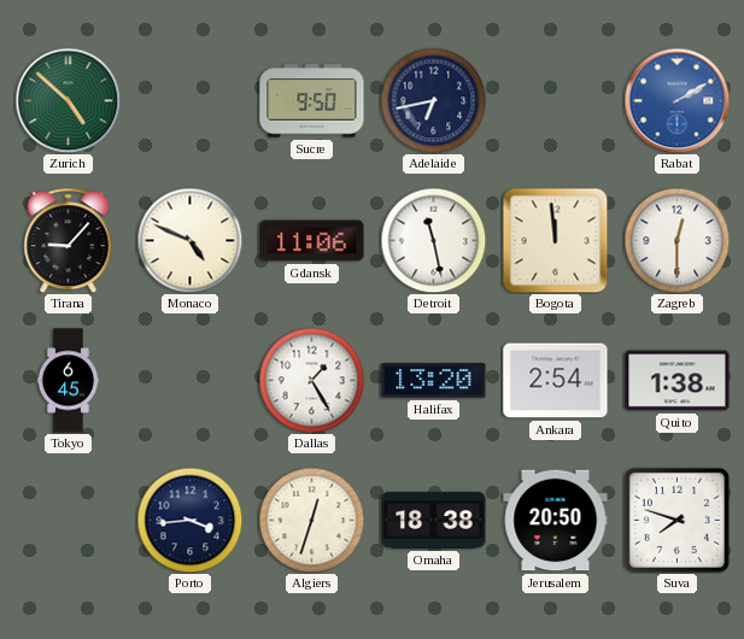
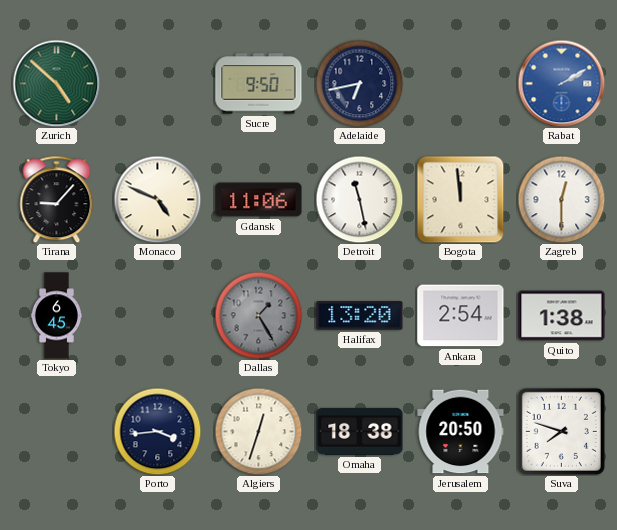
Dallas dial: white -> grey
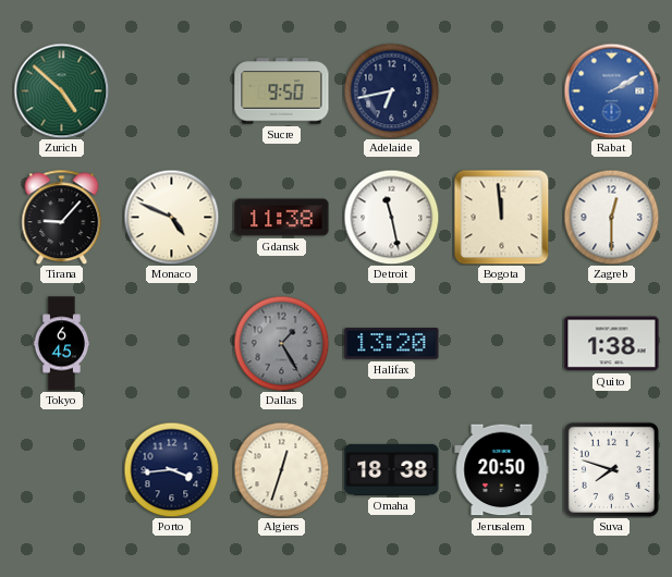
Gdansk: 11:06 -> 11:38
Ankara: 2:54 -> none
